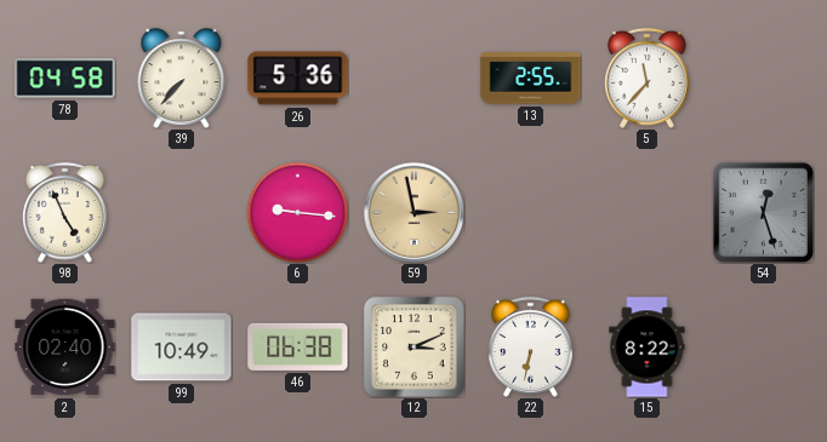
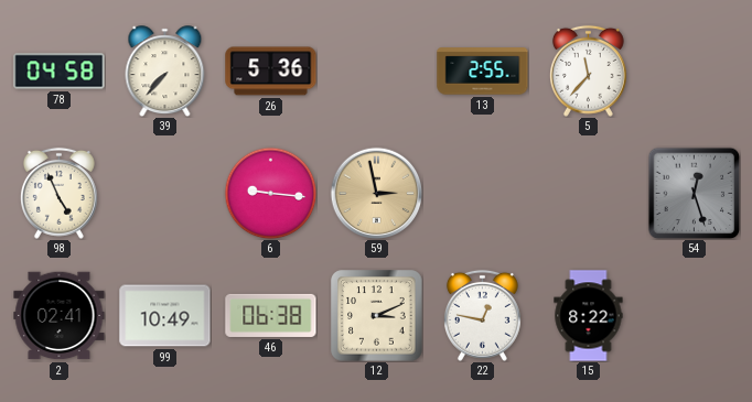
2: 02:40 -> 02:41
22: 6:32 -> 12:47
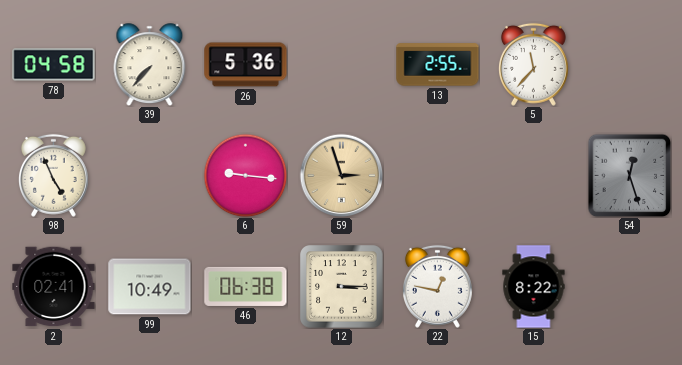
59: 2:58 -> 2:57
12: 3:11 -> 3:15
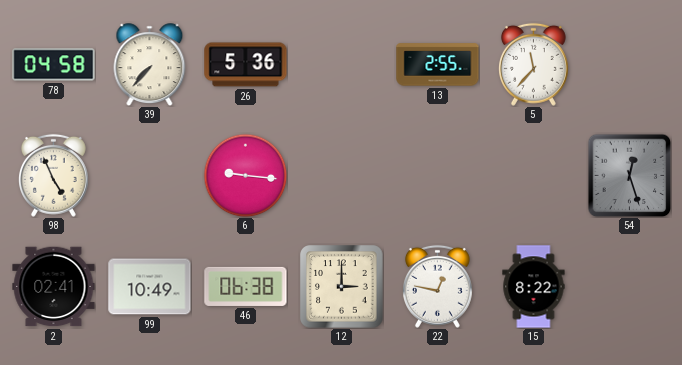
59: 2:57 -> none
12: 3:15 -> 3:00
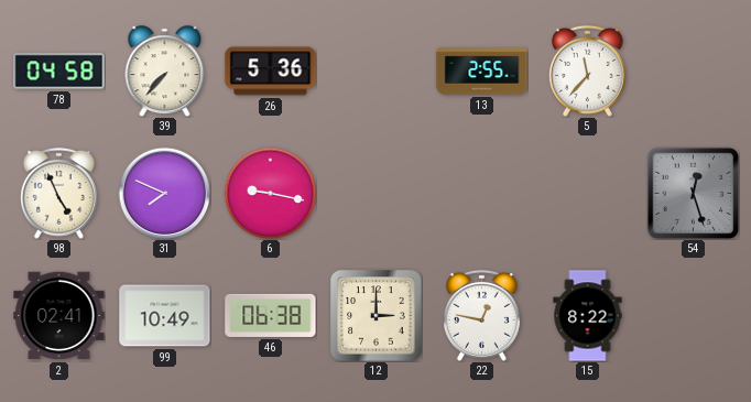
31: none -> 7:49
6: 9:16 -> 9:17
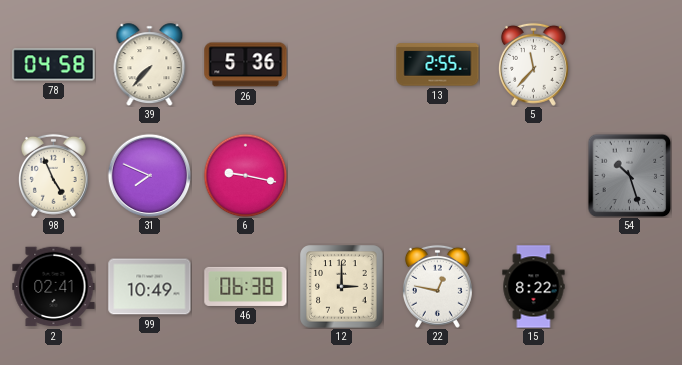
54: 12:27 -> 10:27
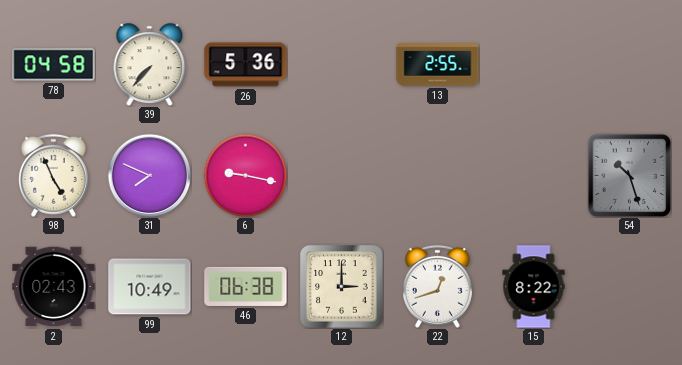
5: 11:37 -> none
2: 02:41 -> 02:43
22: 12:47 -> 12:42
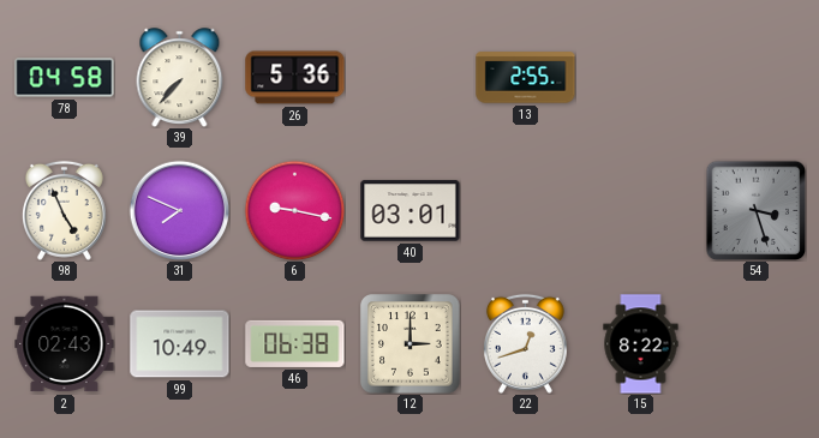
40: none -> 03:01
54: 10:27 -> 3:27
